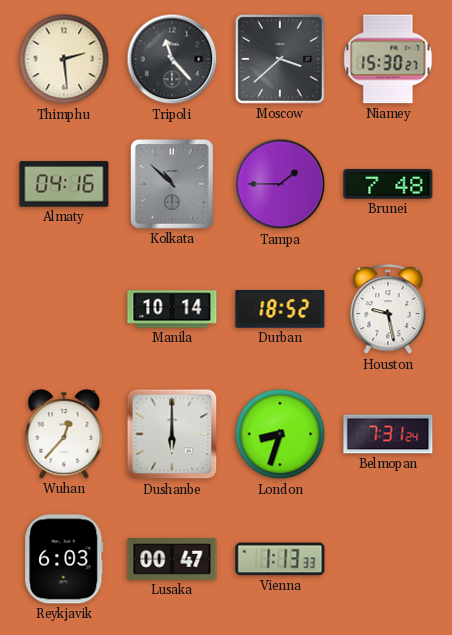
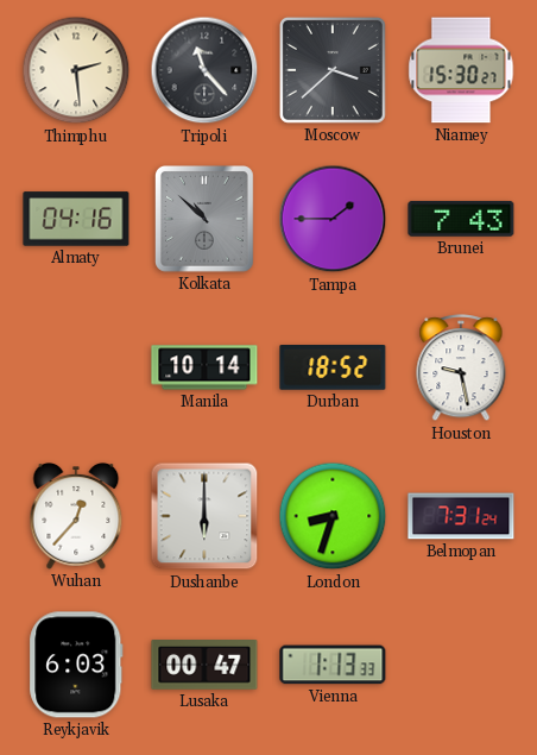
Brunei: 7:48 -> 7:43
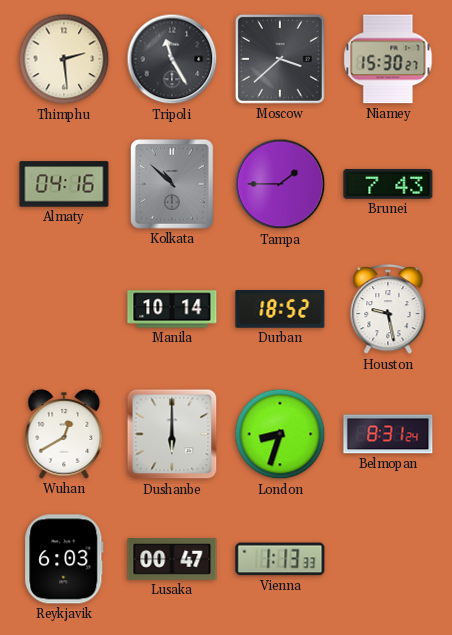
Tripoli: 11:23 -> 11:25
Wuhan: 12:37 -> 12:40
Belmopan: 7:31 -> 8:31
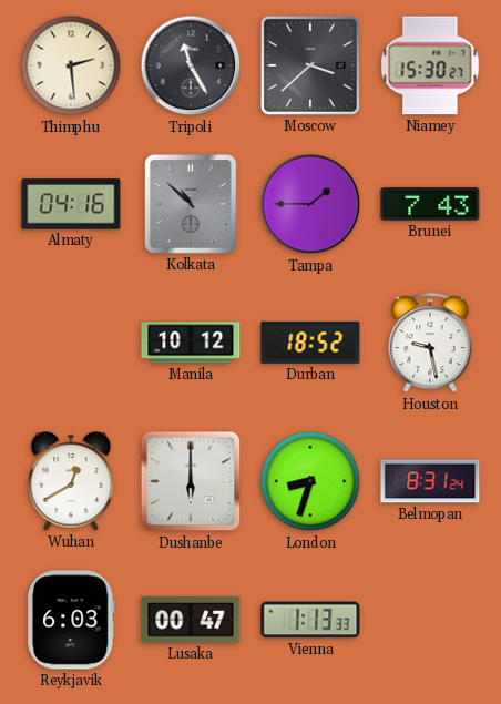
Manila: 10:14 -> 10:12
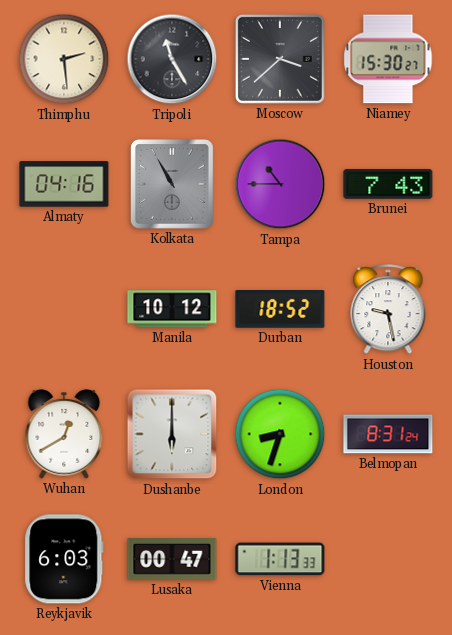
Kolkata: 10:52 -> 10:55
Tampa: 1:45 -> 10:45
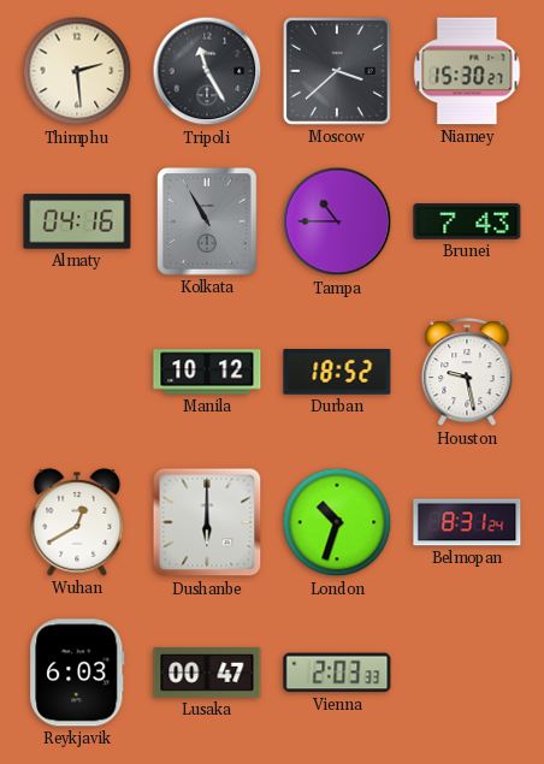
London: 8:33 -> 10:33
Vienna: 1:13 -> 2:03
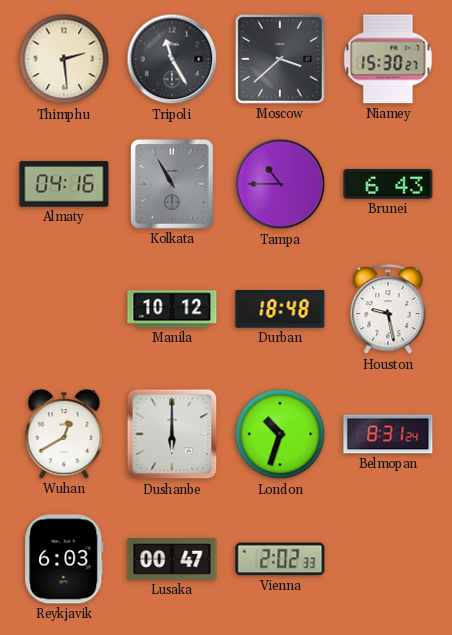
Brunei: 7:43 -> 6:43
Durban: 18:52 -> 18:48
Vienna: 2:03 -> 2:02
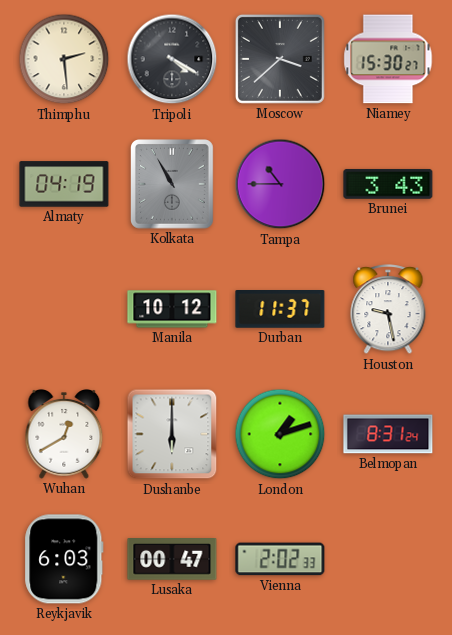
Tripoli: 11:25 -> 4:20
Almaty: 04:16 -> 04:19
Brunei: 6:43 -> 3:43
Durban: 18:48 -> 11:37
London: 10:33 -> 1:12
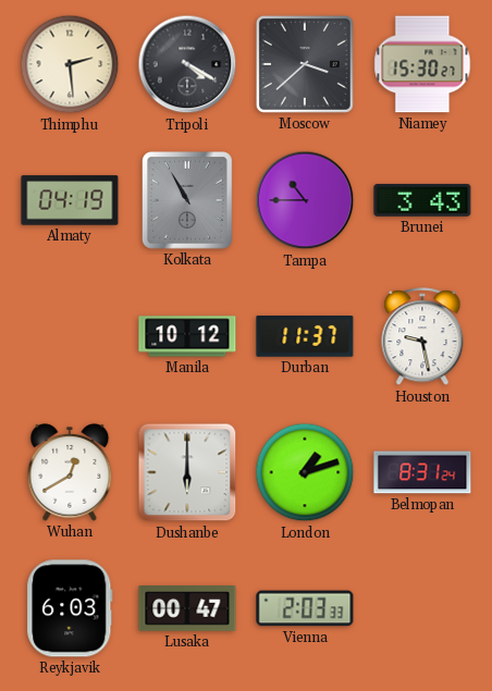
Vienna: 2:02 -> 2:03
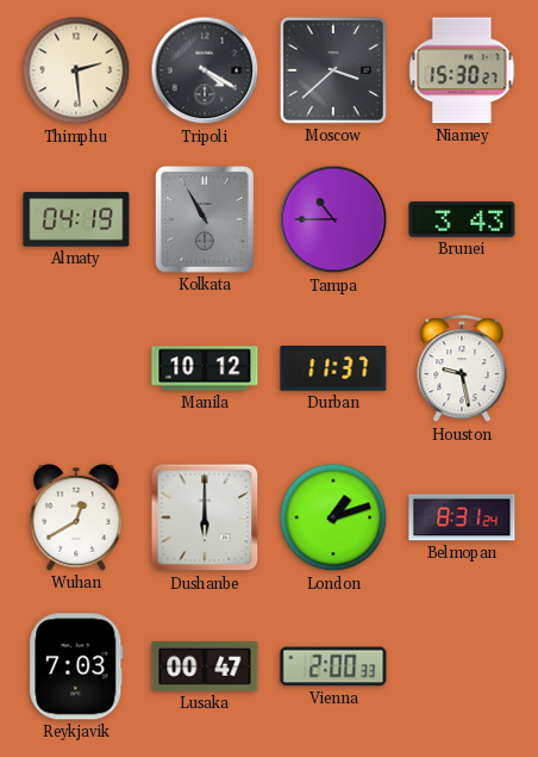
Reykjavik: 6:03 -> 7:03
Vienna: 2:03 -> 2:00
